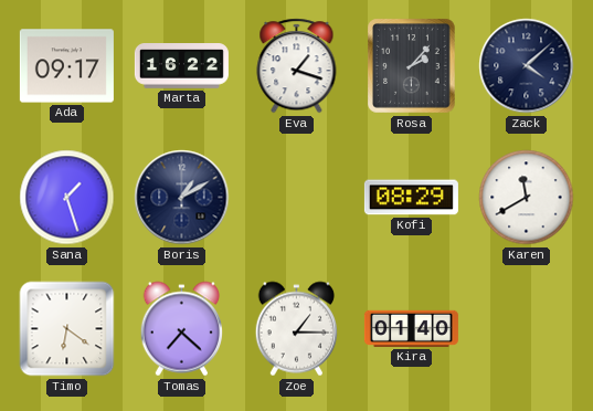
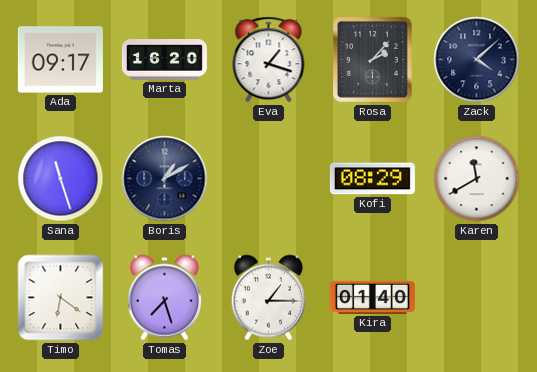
Marta: 16:22 -> 16:20
Sana: 1:27 -> 11:27
Tomas: 7:22 -> 7:27
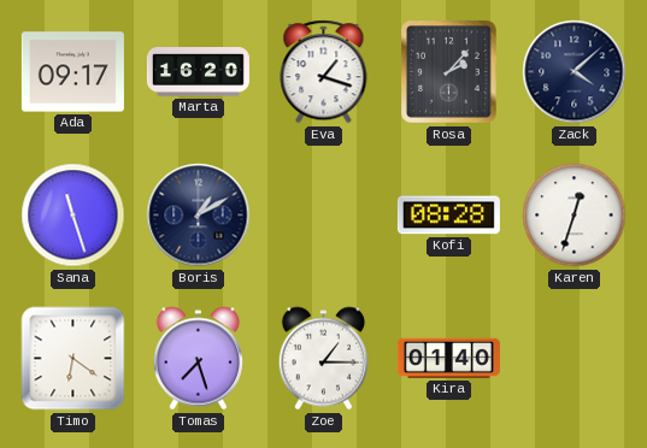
Kofi: 08:29 -> 08:28
Karen: 11:40 -> 12:33
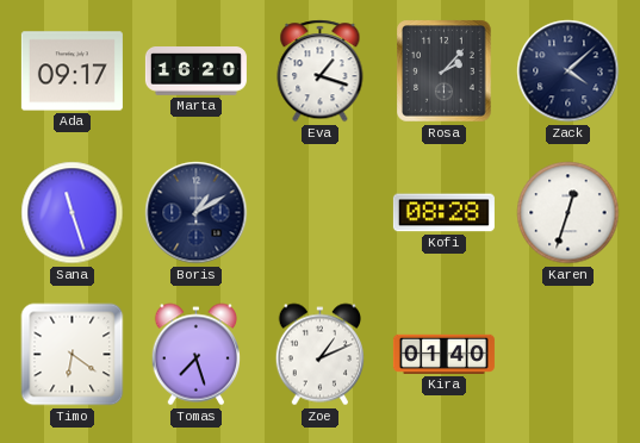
Zoe: 1:15 -> 1:11
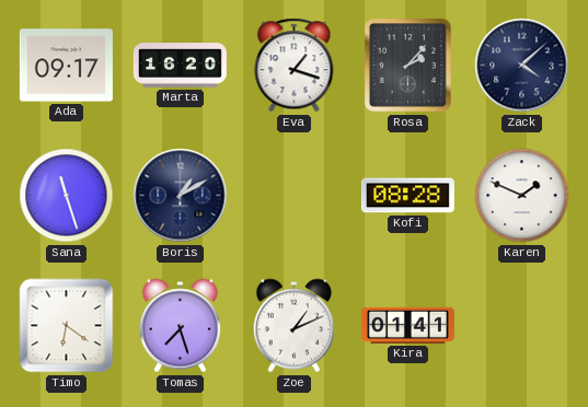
Karen: 12:33 -> 1:49
Kira: 01:40 -> 01:41
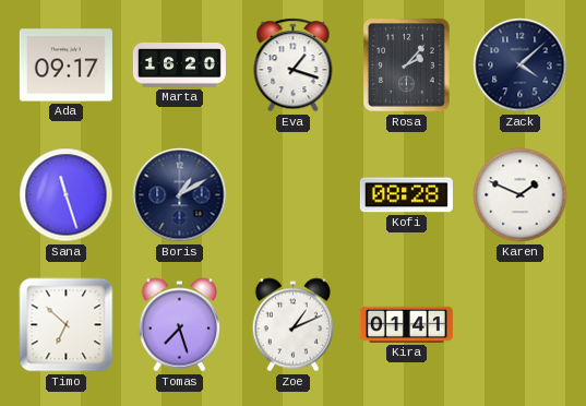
Timo: 6:21 -> 6:52
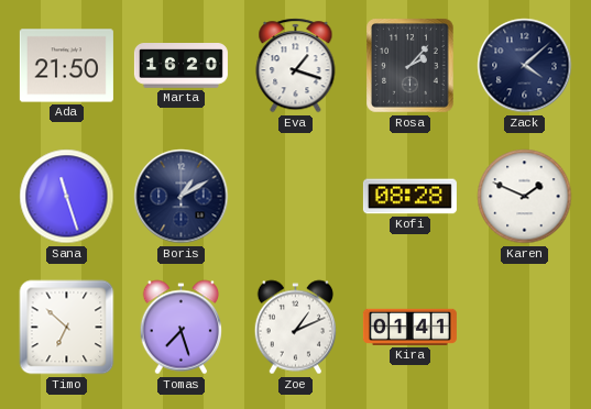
Ada: 09:17 -> 21:50
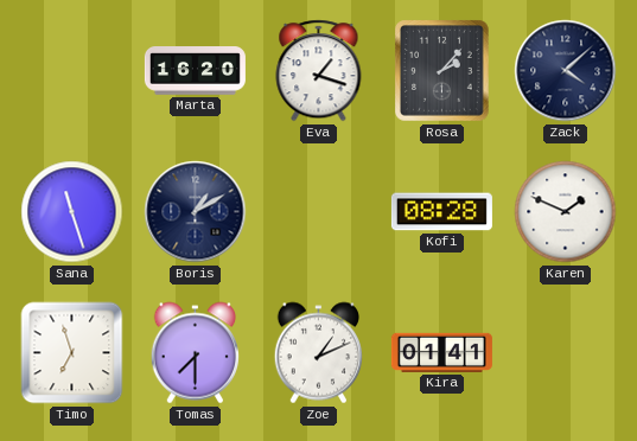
Ada: 21:50 -> none
Timo: 6:52 -> 6:57
Tomas: 7:27 -> 7:30
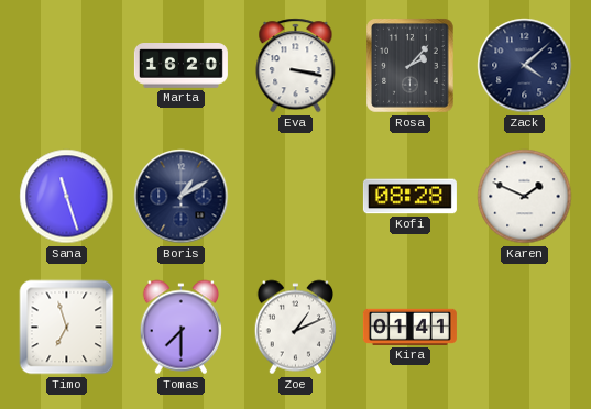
Eva: 1:18 -> 3:17
